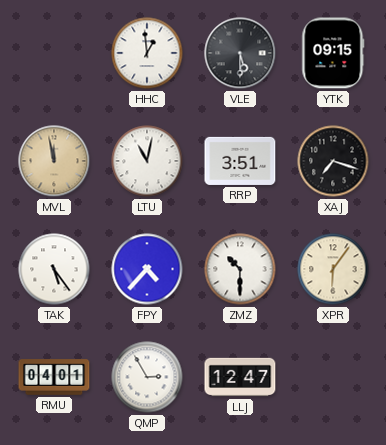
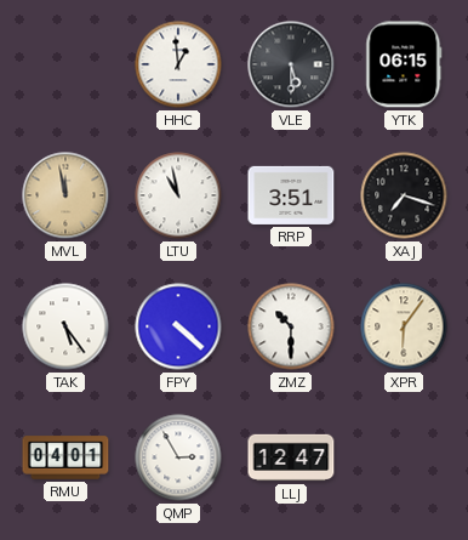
YTK: 09:15 -> 06:15
LTU: 11:02 -> 10:58
FPY: 4:37 -> 4:22
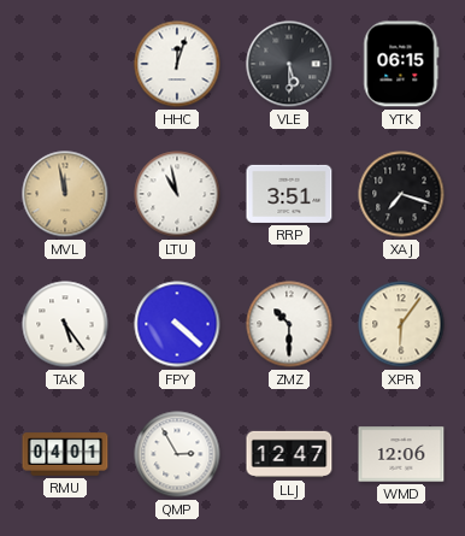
HHC: 12:59 -> 12:03
WMD: none -> 12:06
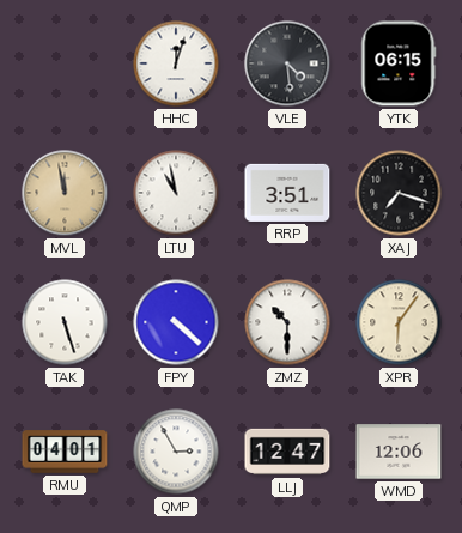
VLE: 5:30 -> 4:29
TAK: 5:24 -> 5:27
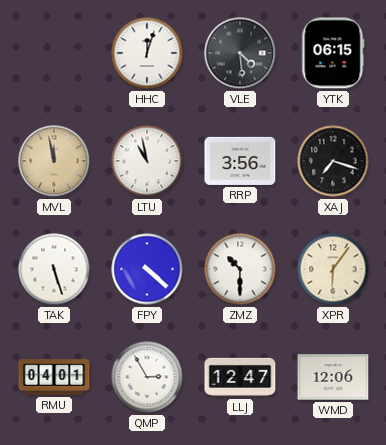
RRP: 3:51 -> 3:56
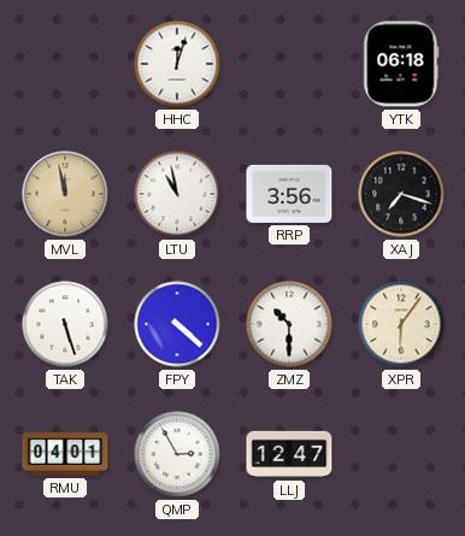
VLE: 4:29 -> none
YTK: 06:15 -> 06:18
WMD: 12:06 -> none
